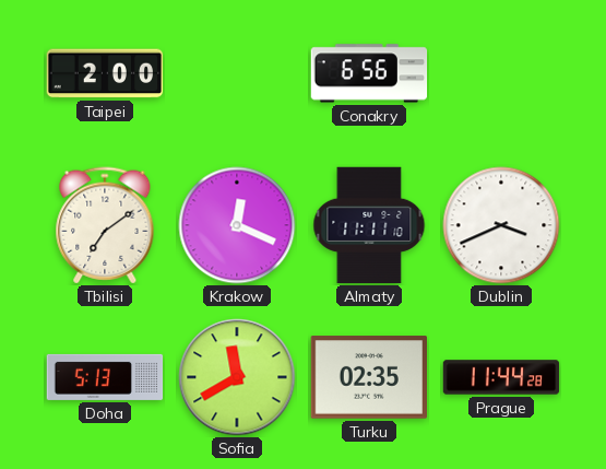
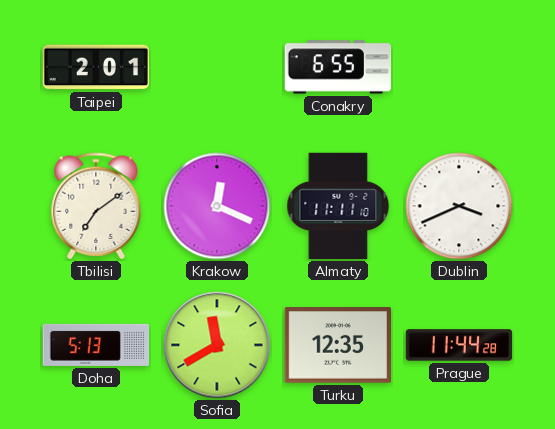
Taipei: 2:00 -> 2:01
Conakry: 6:56 -> 6:55
Turku: 02:35 -> 12:35
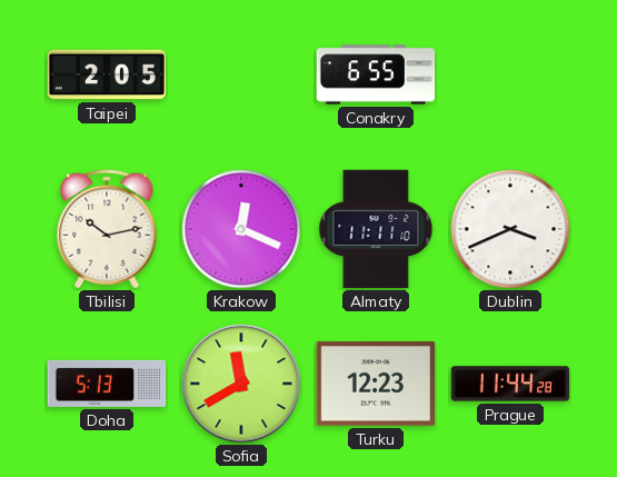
Taipei: 2:01 -> 2:05
Tbilisi: 7:09 -> 10:13
Turku: 12:35 -> 12:23
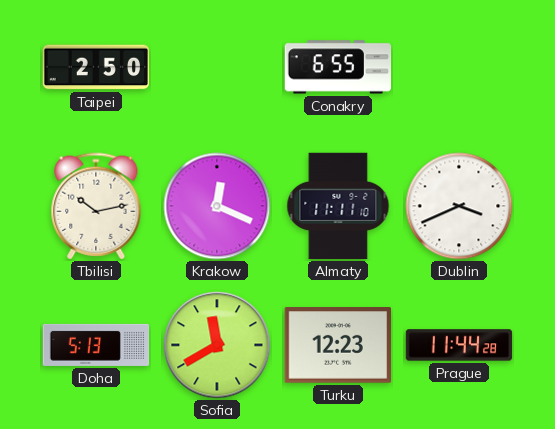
Taipei: 2:05 -> 2:50
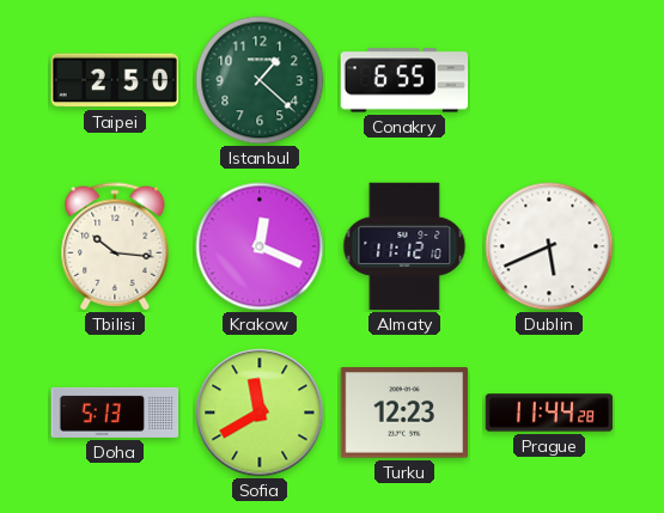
Istanbul: none -> 1:22
Tbilisi: 10:13 -> 10:16
Almaty: 11:11 -> 11:12
Dublin: 3:41 -> 5:41
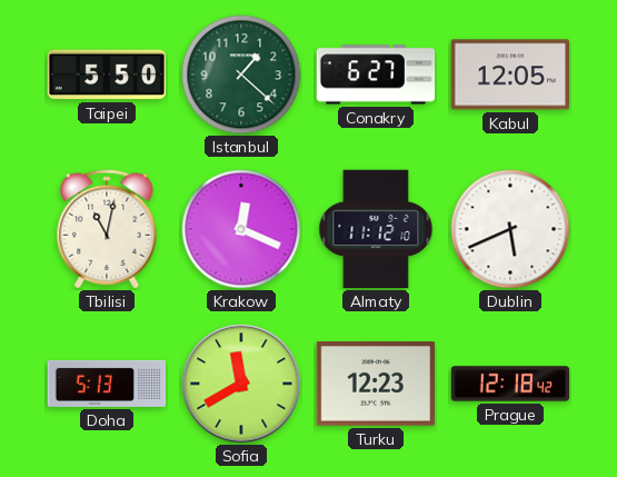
Taipei: 2:50 -> 5:50
Conakry: 6:55 -> 6:27
Kabul: none -> 12:05
Tbilisi: 10:16 -> 11:02
Prague: 11:44 -> 12:18
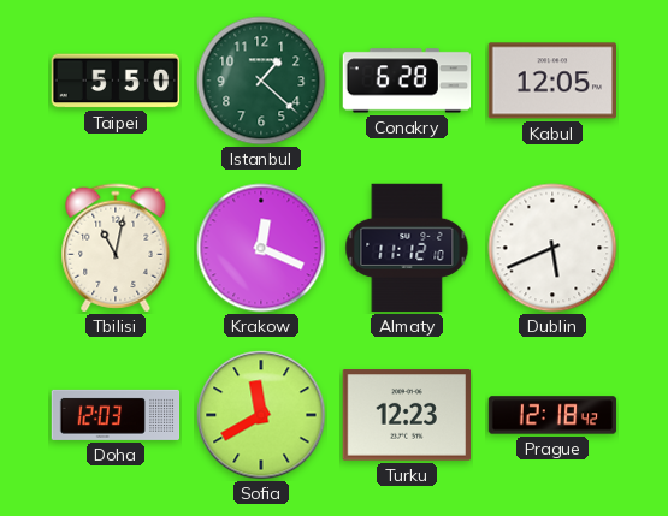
Conakry: 6:27 -> 6:28
Doha: 5:13 -> 12:03
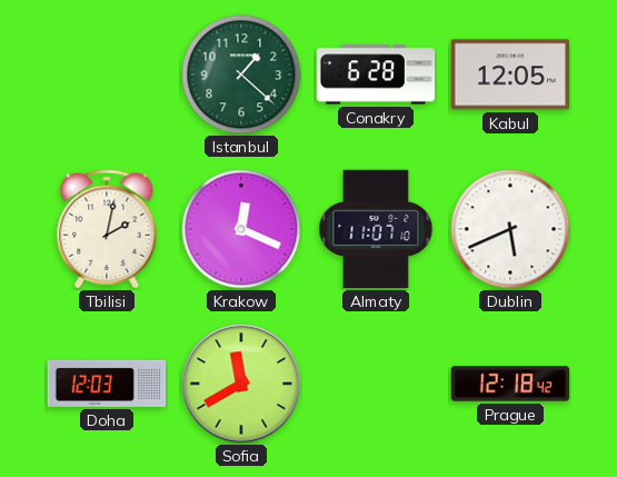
Taipei: 5:50 -> none
Tbilisi: 11:02 -> 2:02
Almaty: 11:12 -> 11:07
Turku: 12:23 -> none
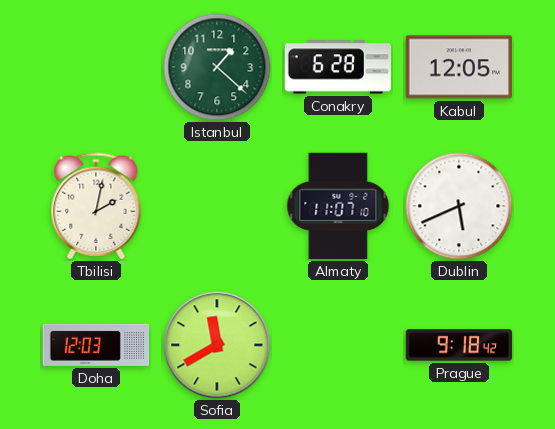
Krakow: 12:19 -> none
Prague: 12:18 -> 9:18
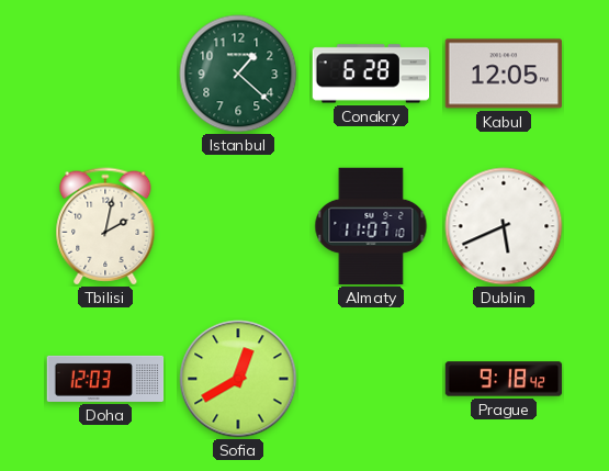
Sofia: 11:40 -> 12:40
